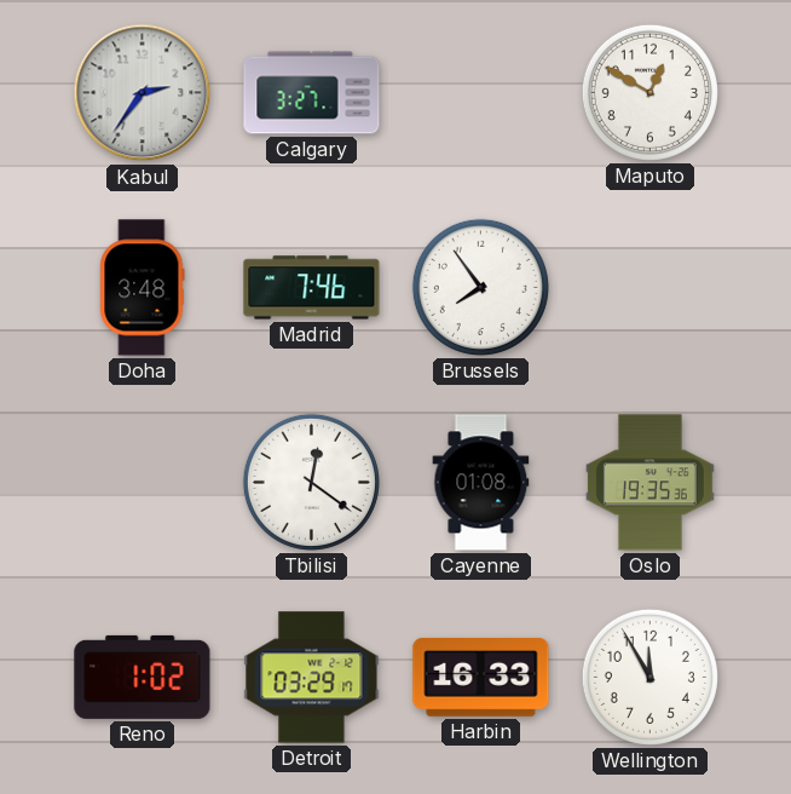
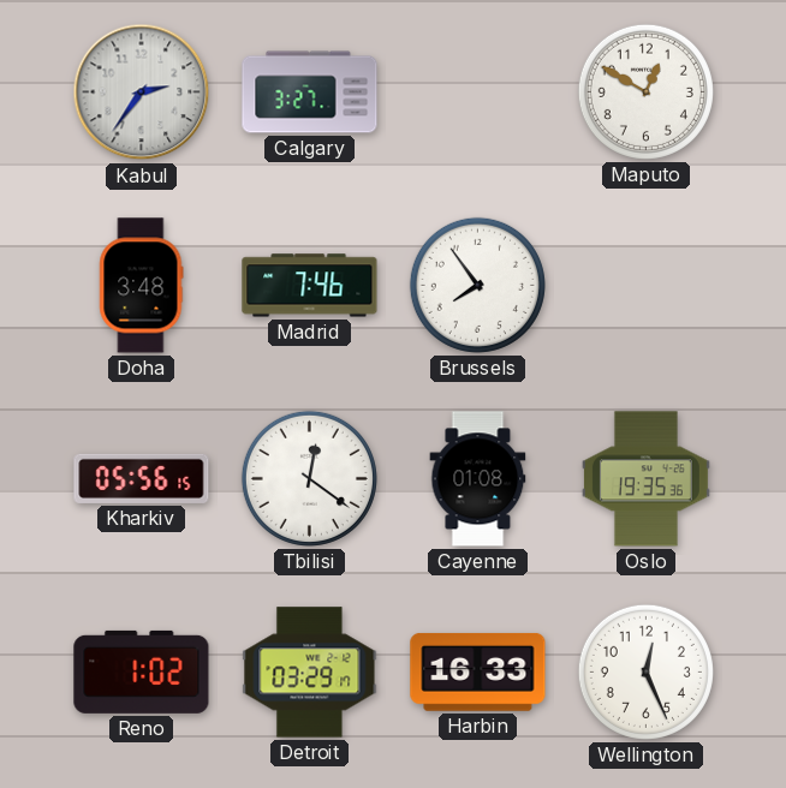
Kharkiv: none -> 05:56
Wellington: 11:55 -> 12:26
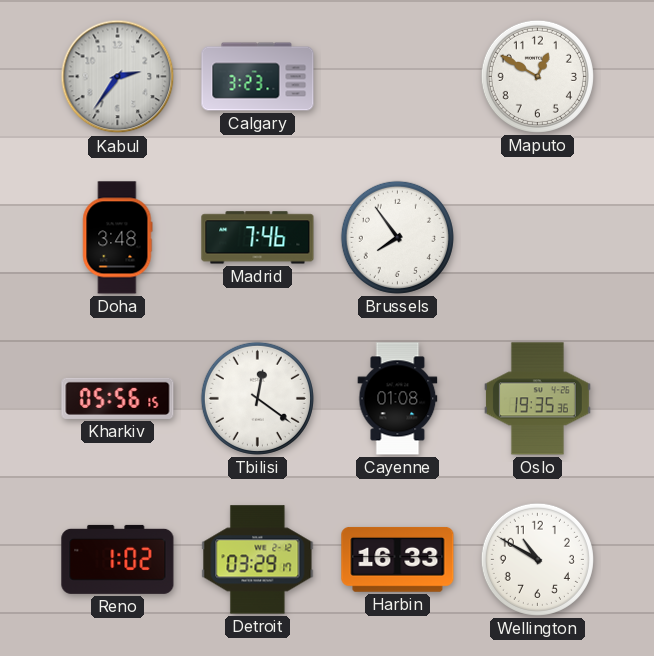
Calgary: 3:27 -> 3:23
Wellington: 12:26 -> 10:50
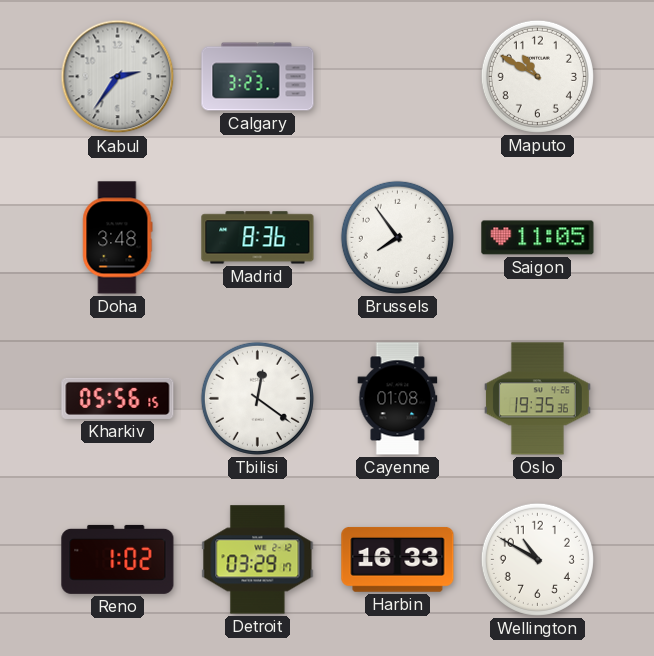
Maputo: 12:50 -> 10:50
Madrid: 7:46 -> 8:36
Saigon: none -> 11:05
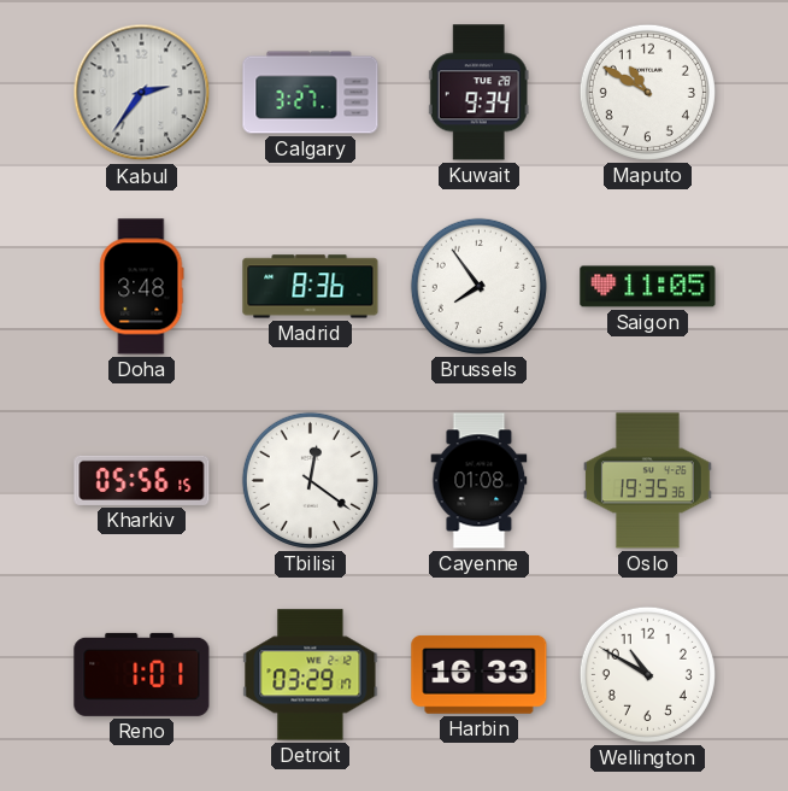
Calgary: 3:23 -> 3:27
Kuwait: none -> 9:34
Reno: 1:02 -> 1:01
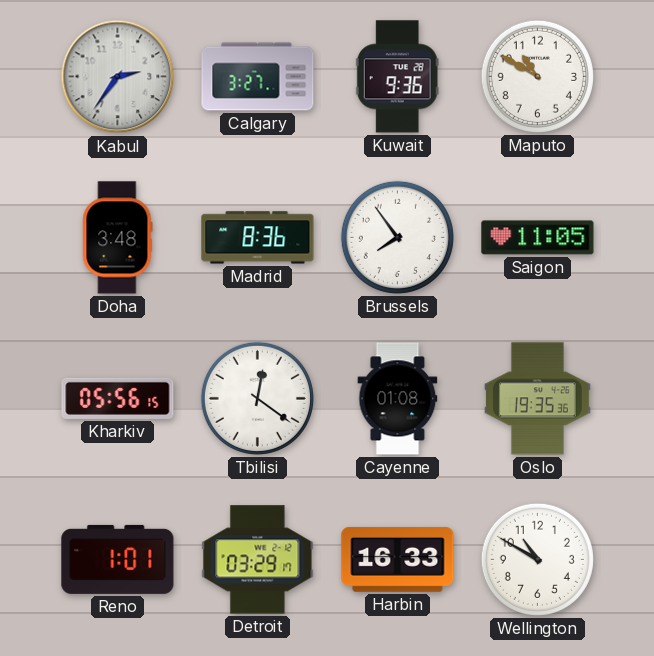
Kuwait: 9:34 -> 9:36
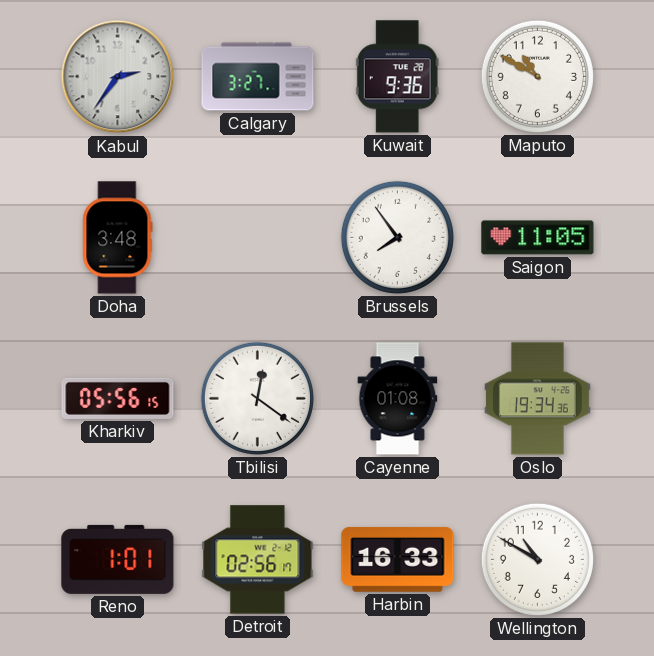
Madrid: 8:36 -> none
Oslo: 19:35 -> 19:34
Detroit: 03:29 -> 02:56
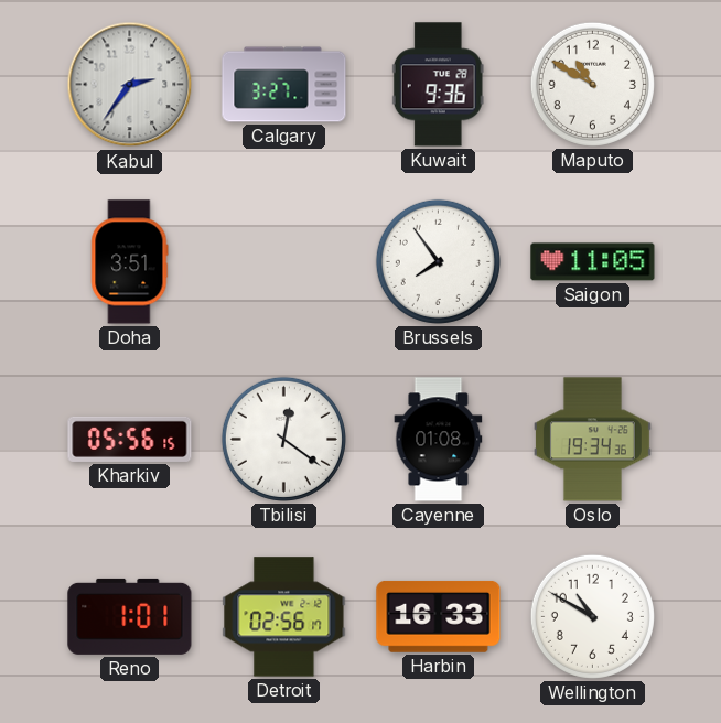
Doha: 3:48 -> 3:51
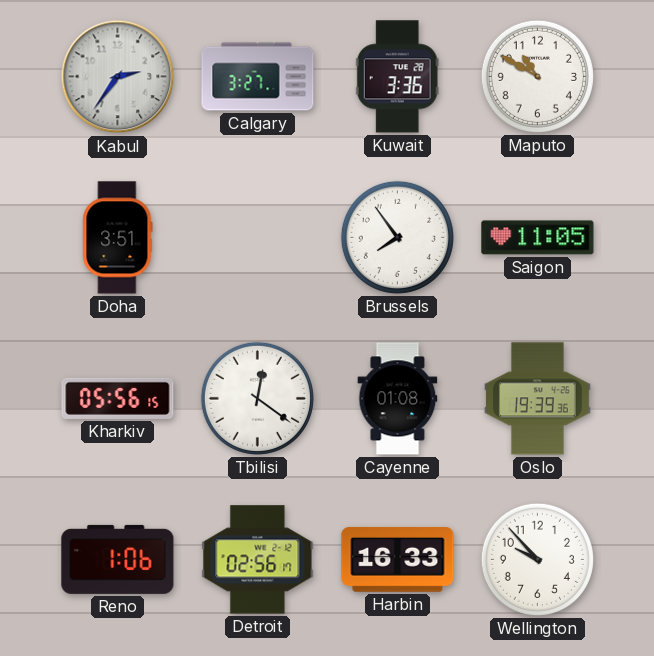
Kuwait: 9:36 -> 3:36
Oslo: 19:34 -> 19:39
Reno: 1:01 -> 1:06
Wellington: 10:50 -> 9:53
